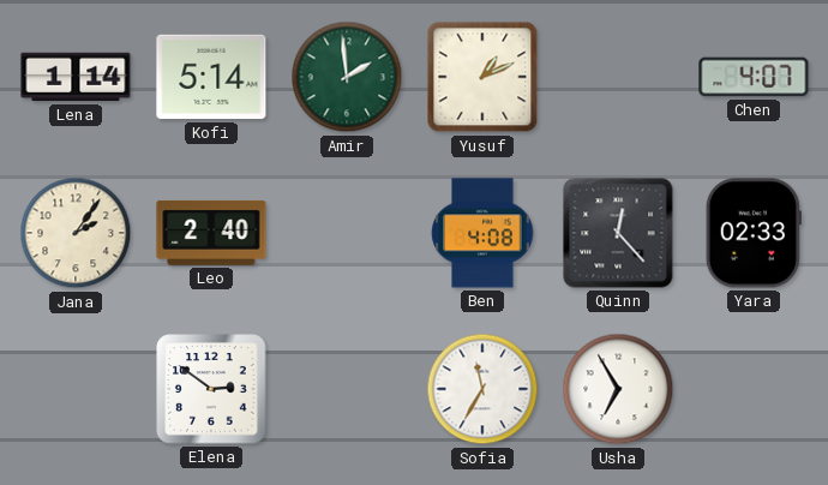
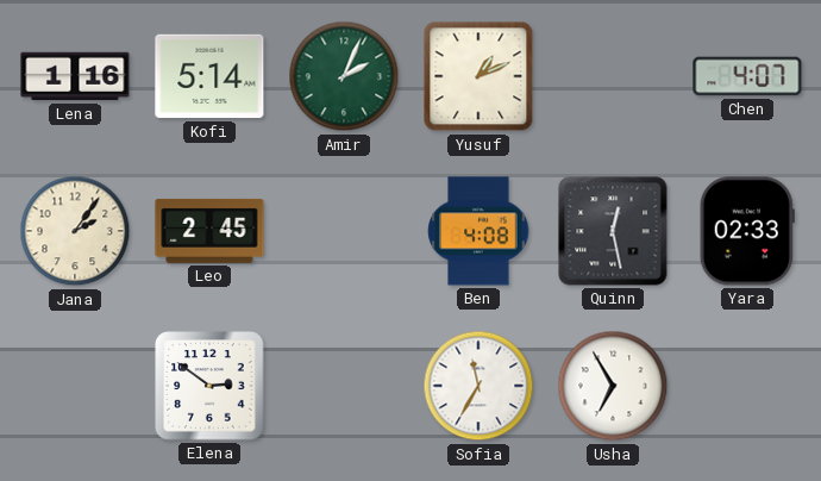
Lena: 1:14 -> 1:16
Amir: 1:59 -> 2:04
Leo: 2:40 -> 2:45
Quinn: 12:23 -> 12:28
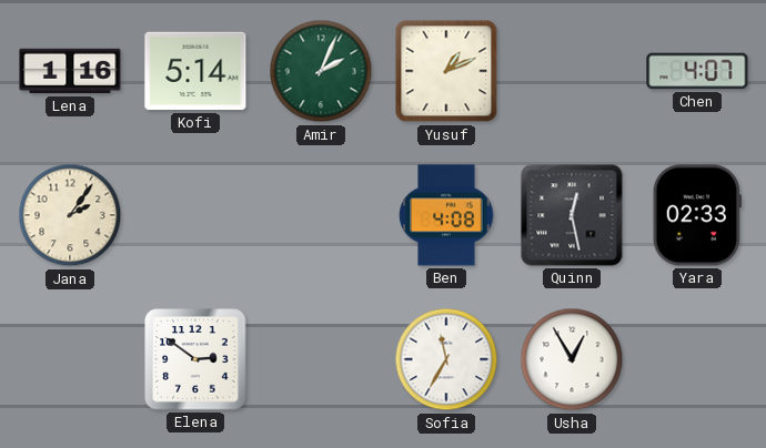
Leo: 2:45 -> none
Usha: 6:55 -> 12:55
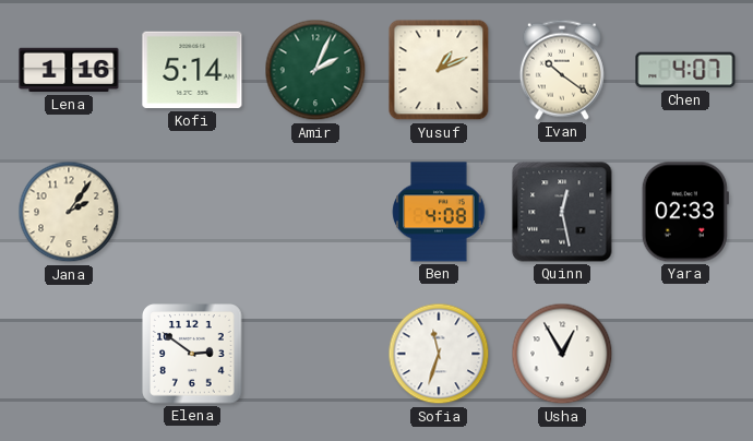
Ivan: none -> 10:21
Sofia: 11:35 -> 11:33
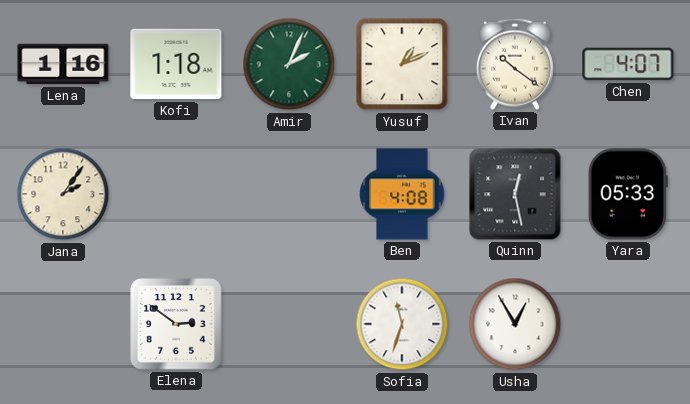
Kofi: 5:14 -> 1:18
Yara: 02:33 -> 05:33
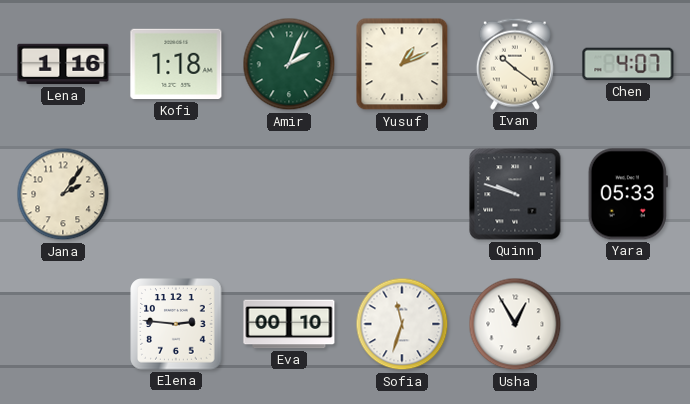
Ben: 4:08 -> none
Quinn: 12:28 -> 9:48
Elena: 2:51 -> 2:46
Eva: none -> 00:10
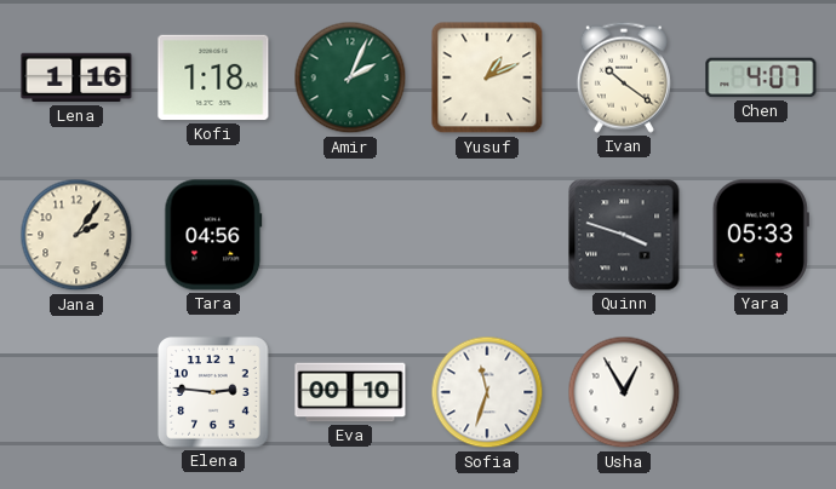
Tara: none -> 04:56
Quinn: 9:48 -> 3:48
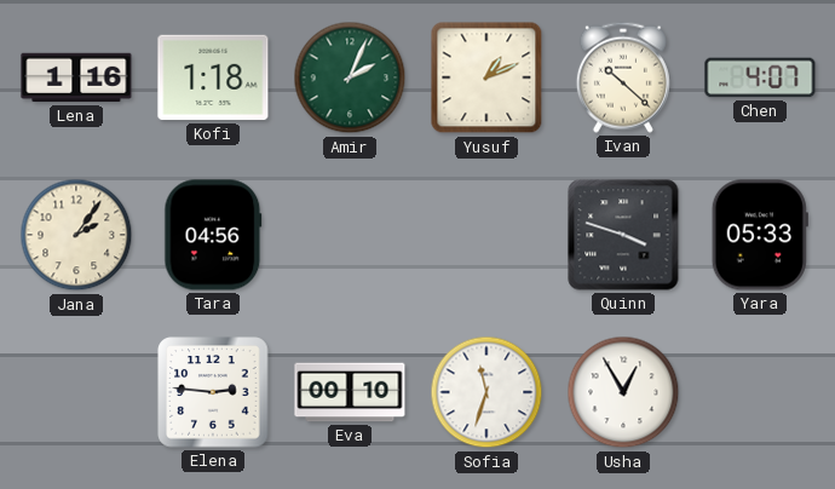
Ivan: 10:21 -> 10:22
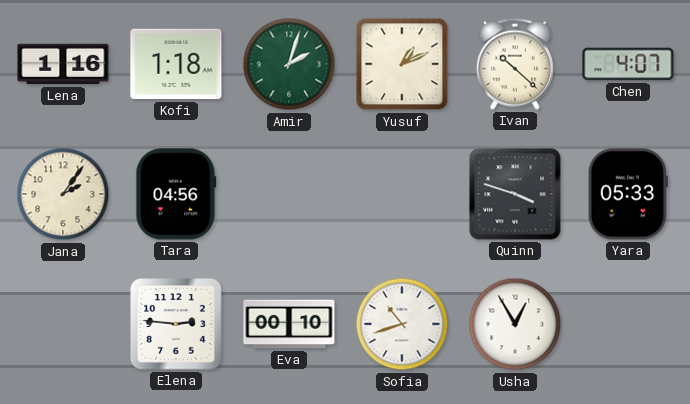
Amir: 2:04 -> 2:03
Sofia: 11:33 -> 10:42
